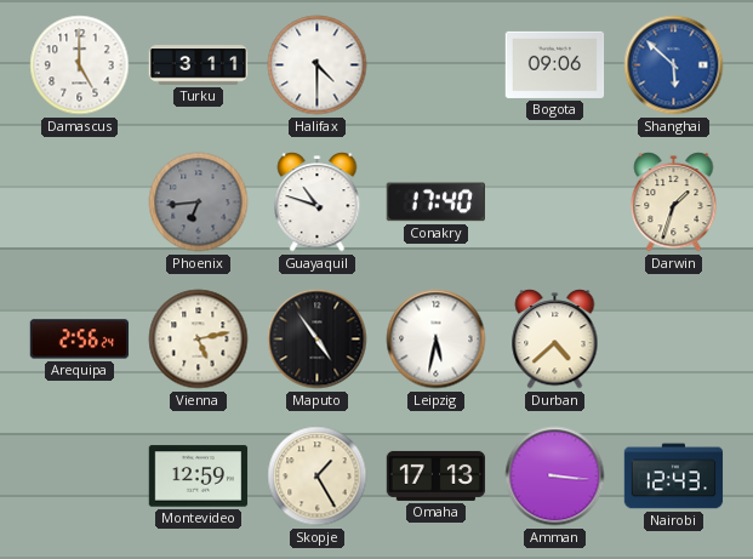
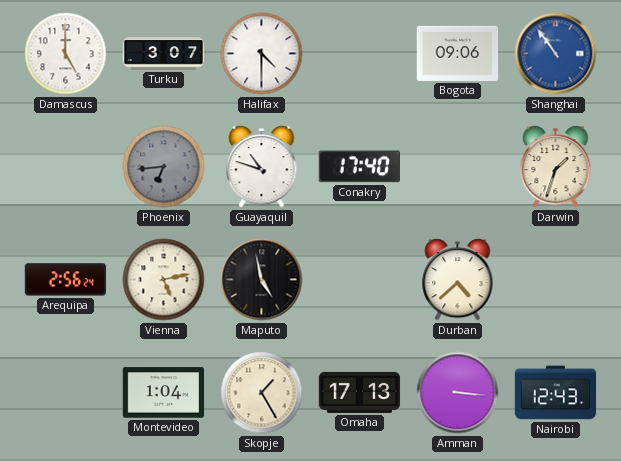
Turku: 3:11 -> 3:07
Shanghai: 5:52 -> 10:54
Maputo: 4:54 -> 4:58
Leipzig: 5:32 -> none
Montevideo: 12:59 -> 1:04
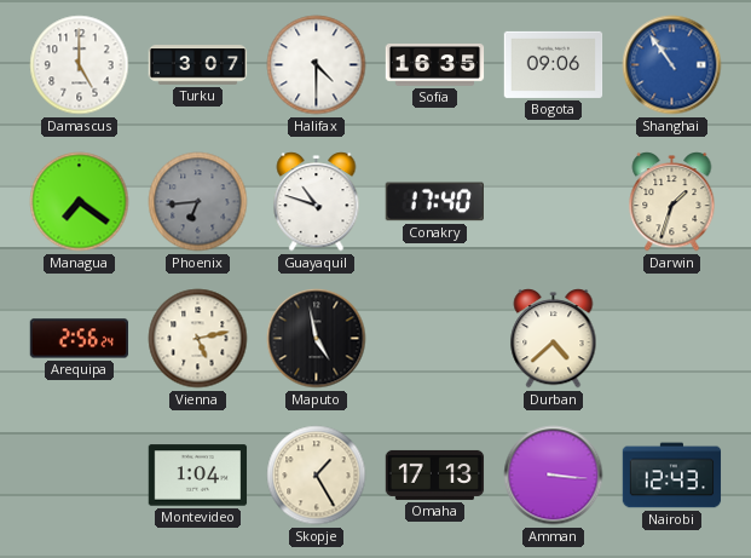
Sofia: none -> 16:35
Managua: none -> 7:21
